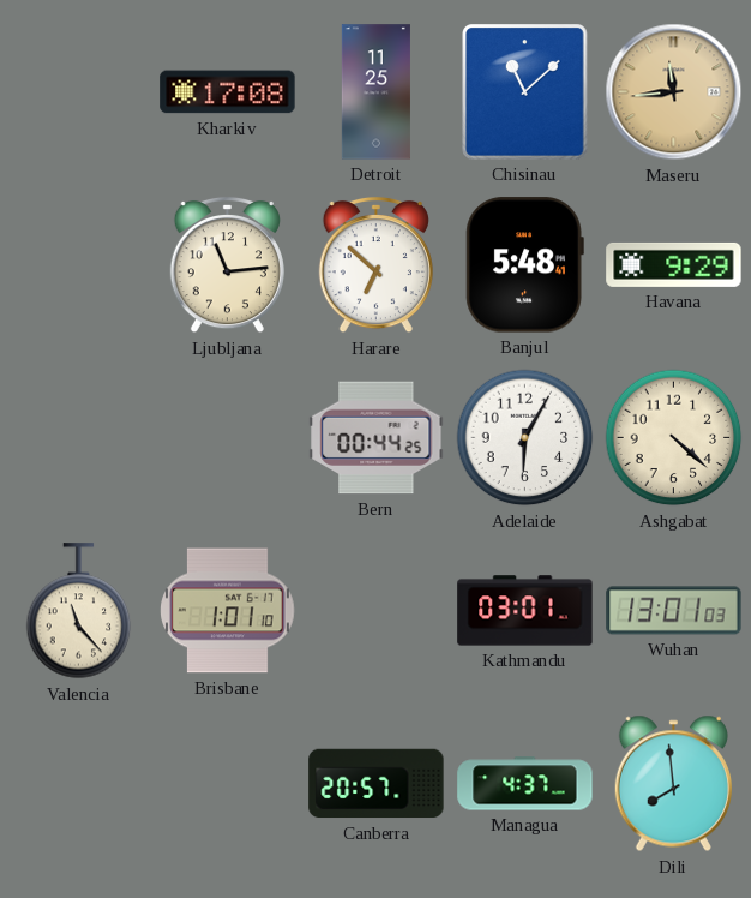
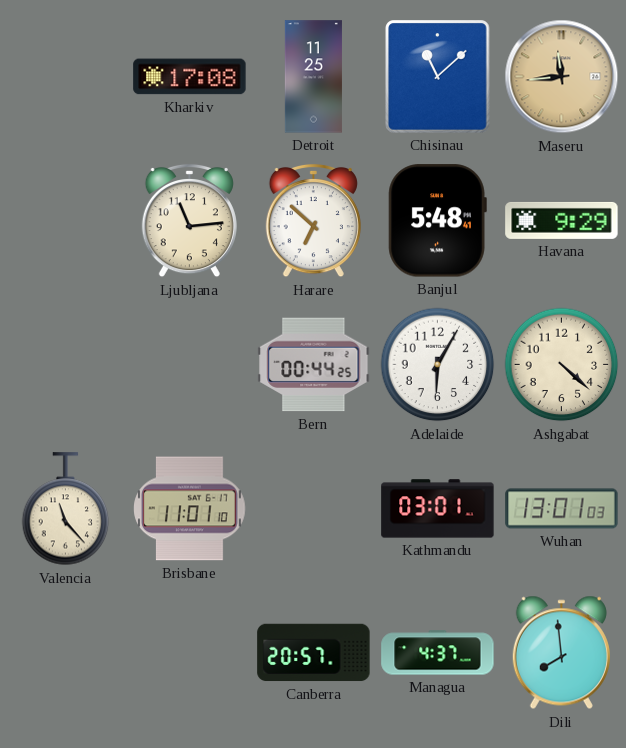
Brisbane: 1:01 -> 11:01
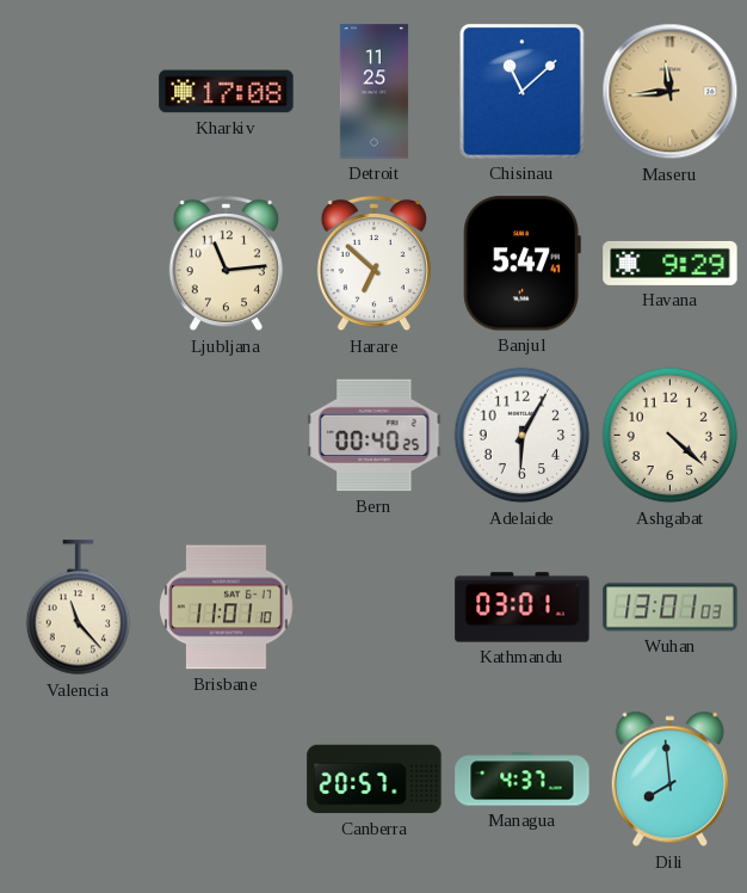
Banjul: 5:48 -> 5:47
Bern: 00:44 -> 00:40
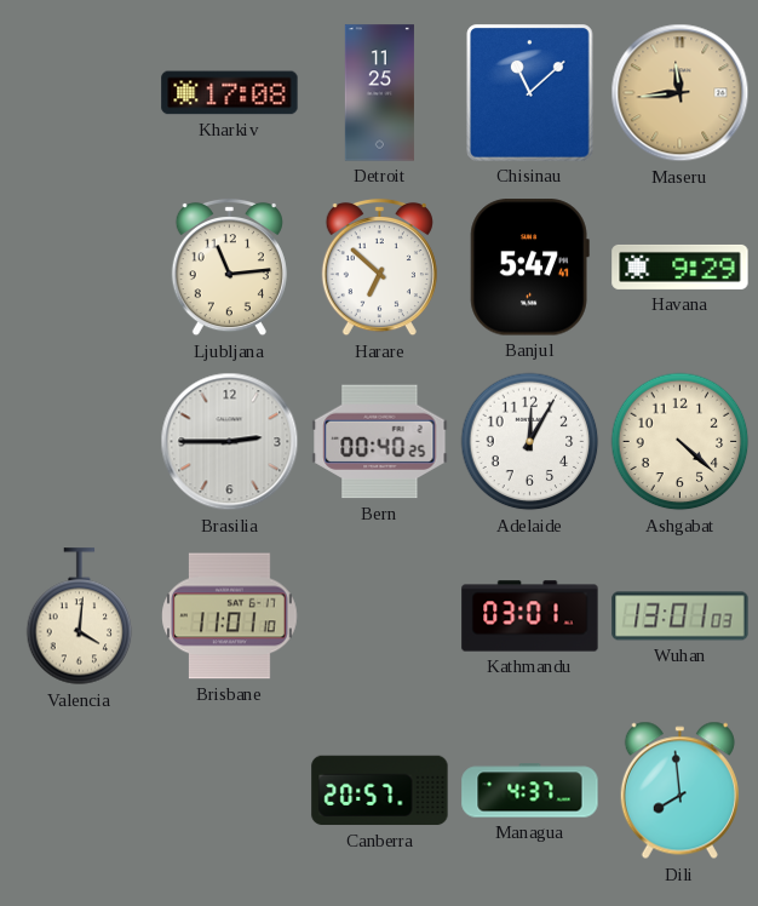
Brasilia: none -> 2:45
Adelaide: 6:05 -> 12:05
Valencia: 11:23 -> 4:01
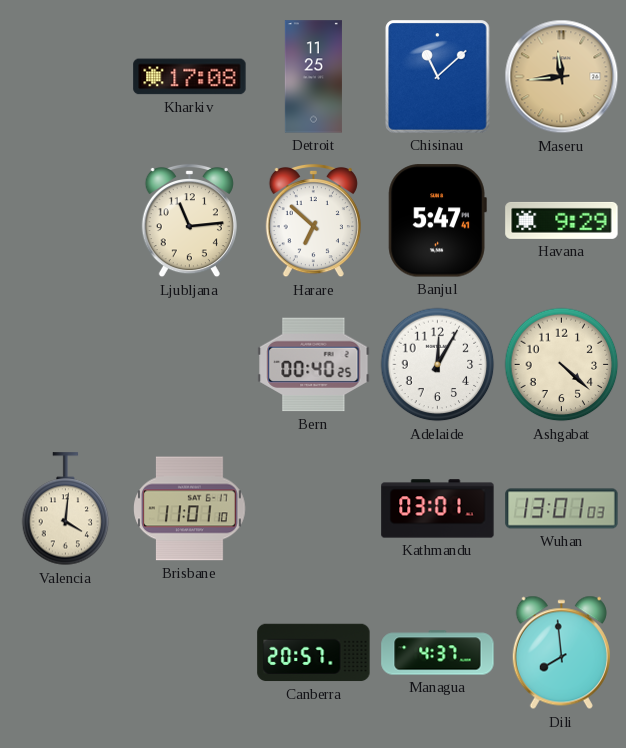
Brasilia: 2:45 -> none
